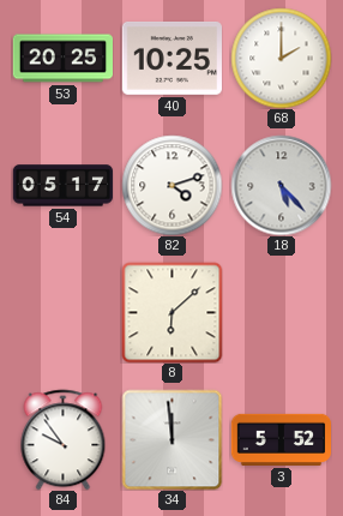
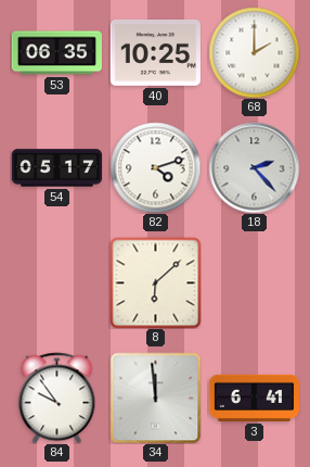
53: 20:25 -> 06:35
18: 5:23 -> 2:23
3: 5:52 -> 6:41
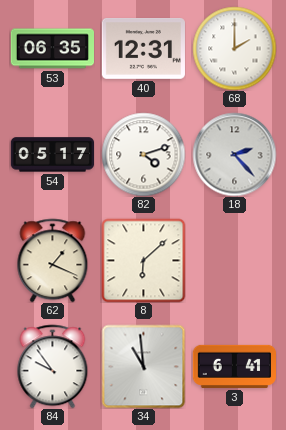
40: 10:25 -> 12:31
62: none -> 1:19
34: 11:59 -> 10:59
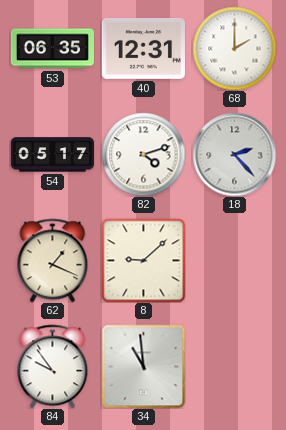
8: 6:08 -> 9:08
3: 6:41 -> none
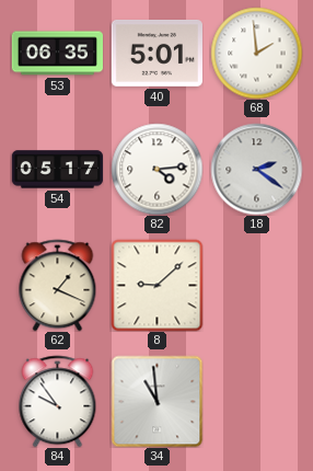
40: 12:31 -> 5:01
68: 2:00 -> 1:59
82: 4:12 -> 4:14
18: 2:23 -> 2:21
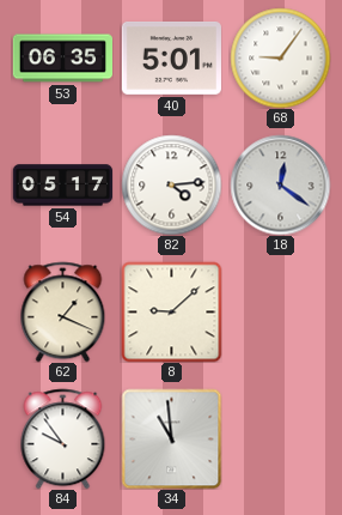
68: 1:59 -> 9:06
18: 2:21 -> 12:21
